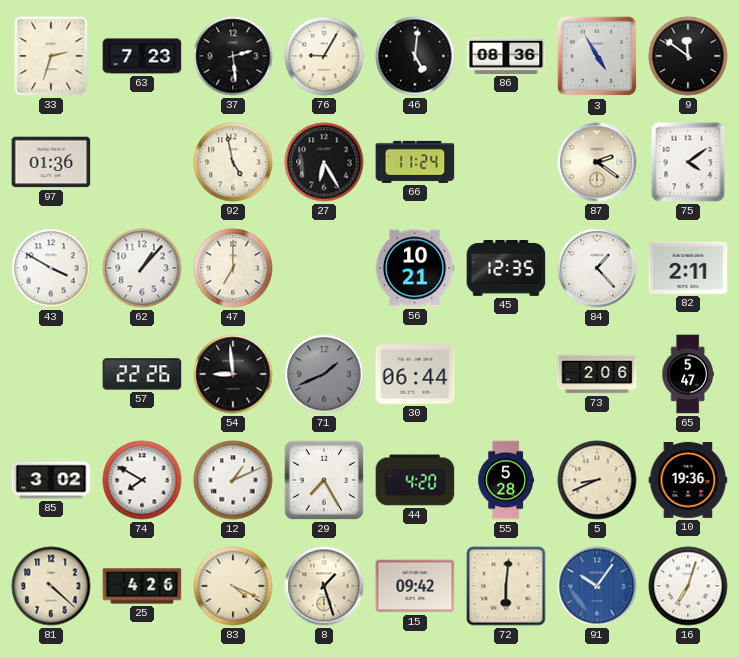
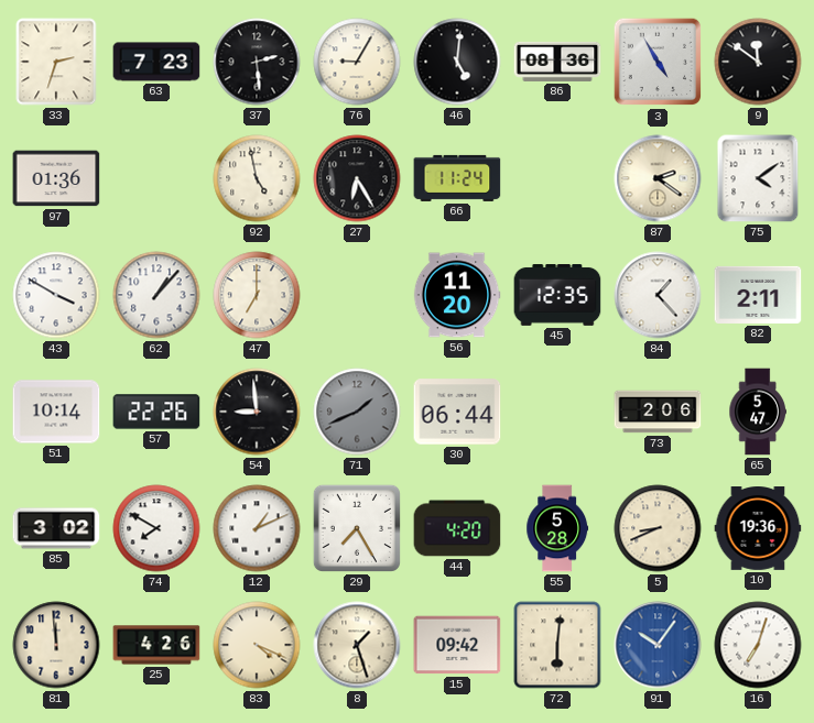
56: 10:21 -> 11:20
51: none -> 10:14
81: 4:22 -> 11:59
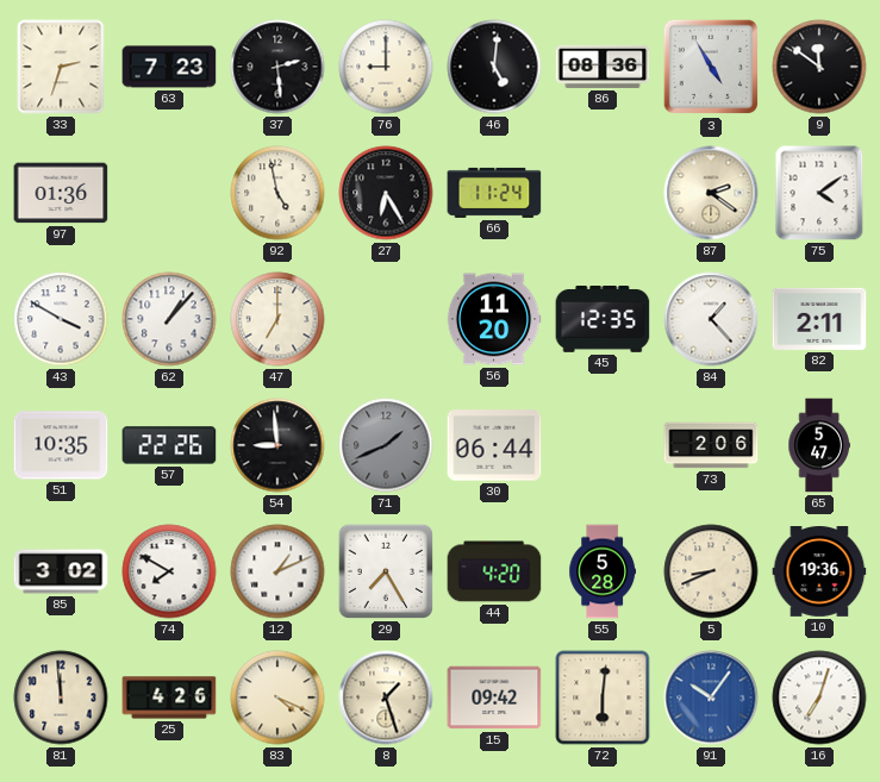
76: 9:05 -> 9:00
51: 10:14 -> 10:35
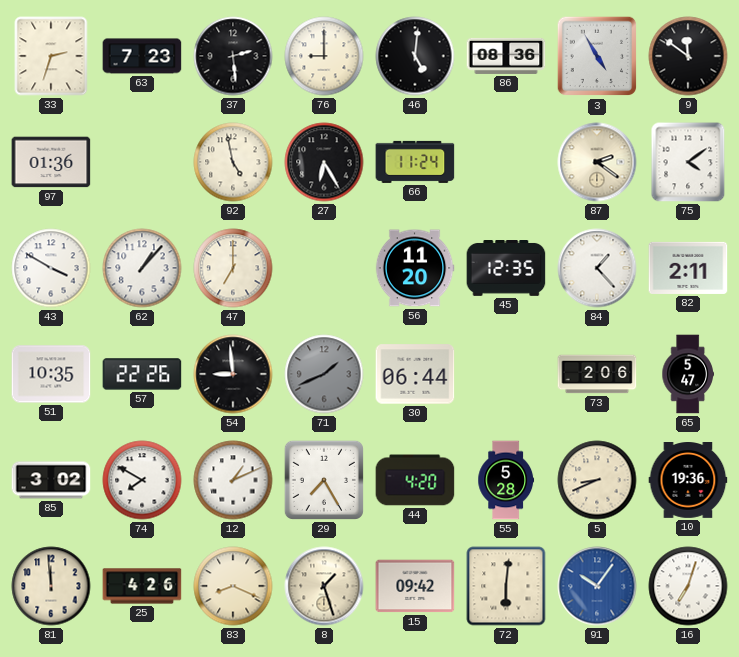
83: 4:19 -> 8:19
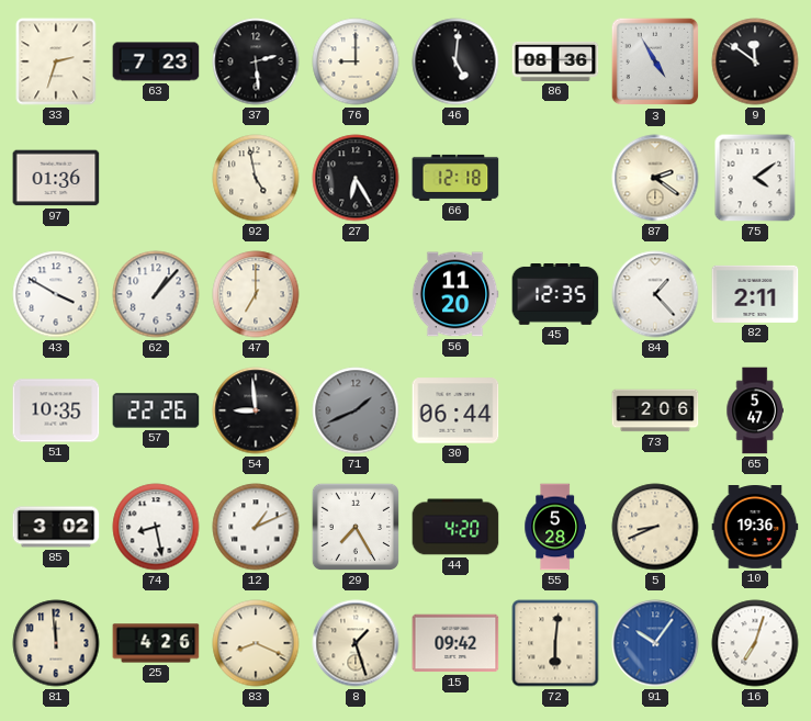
66: 11:24 -> 12:18
74: 7:50 -> 8:28
